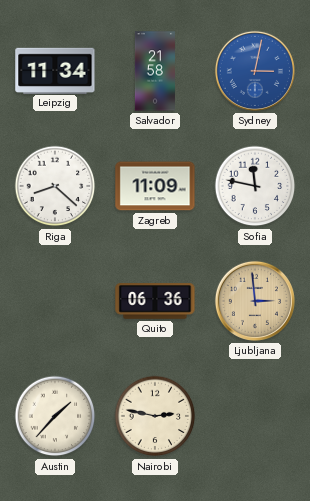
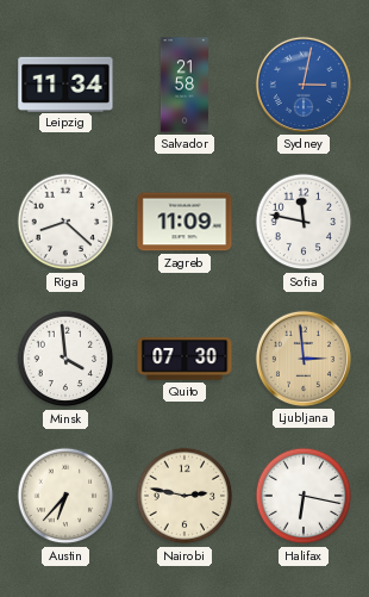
Minsk: none -> 3:59
Quito: 06:36 -> 07:30
Austin: 1:37 -> 6:37
Halifax: none -> 6:17
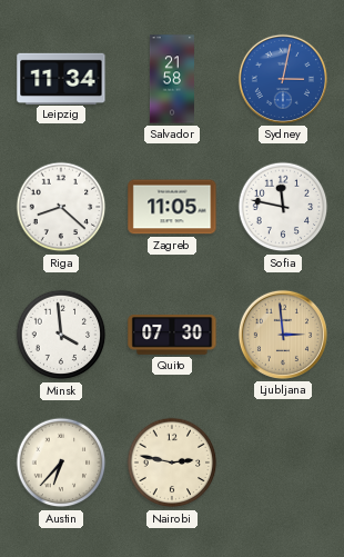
Zagreb: 11:09 -> 11:05
Halifax: 6:17 -> none
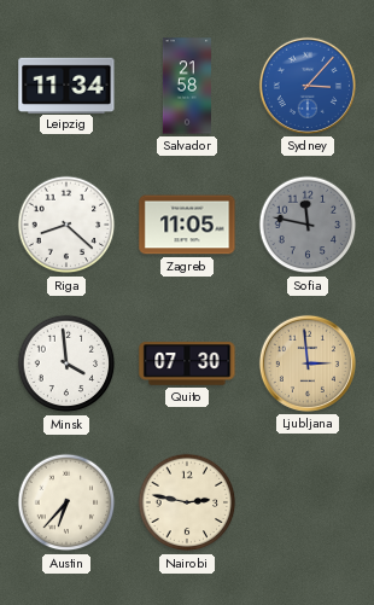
Sydney: 3:02 -> 3:07
Sofia dial: white -> grey
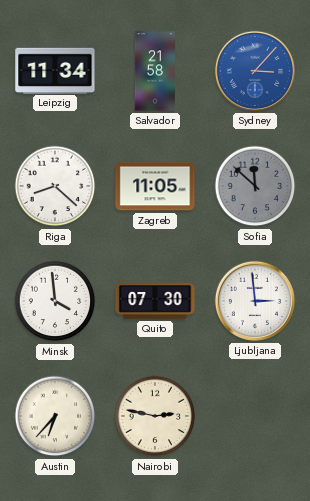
Sofia: 11:47 -> 11:52
Ljubljana dial: champagne -> white
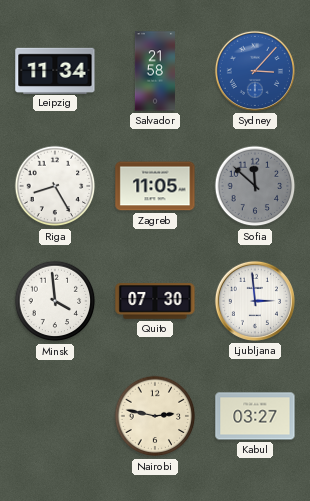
Riga: 8:22 -> 8:25
Austin: 6:37 -> none
Kabul: none -> 03:27
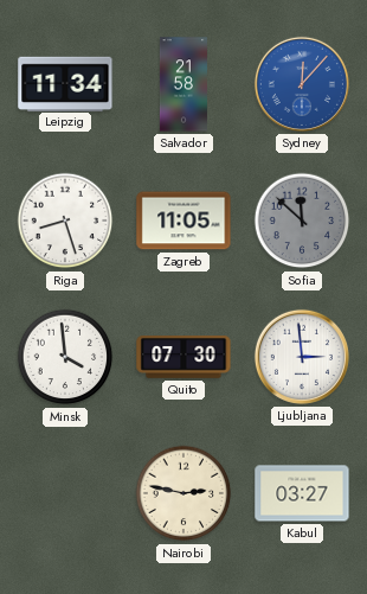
Sydney: 3:07 -> 12:07
Riga: 8:25 -> 8:27
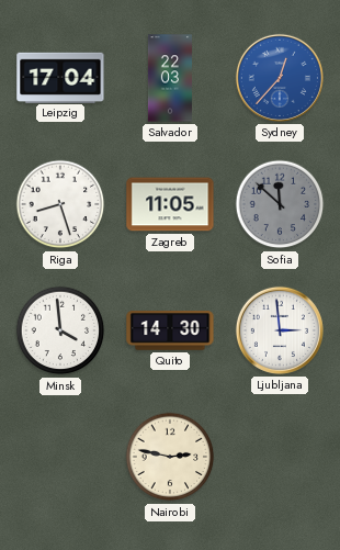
Leipzig: 11:34 -> 17:04
Salvador: 21:58 -> 22:03
Sydney: 12:07 -> 12:37
Quito: 07:30 -> 14:30
Kabul: 03:27 -> none
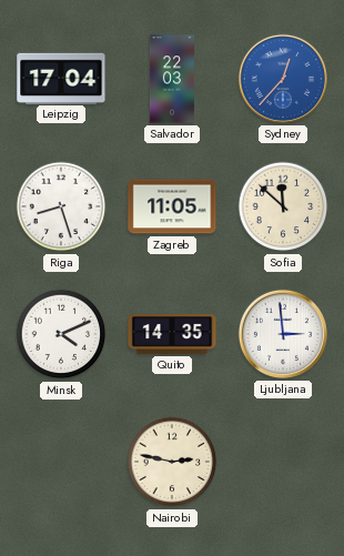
Sofia dial: grey -> cream
Minsk: 3:59 -> 4:11
Quito: 14:30 -> 14:35
